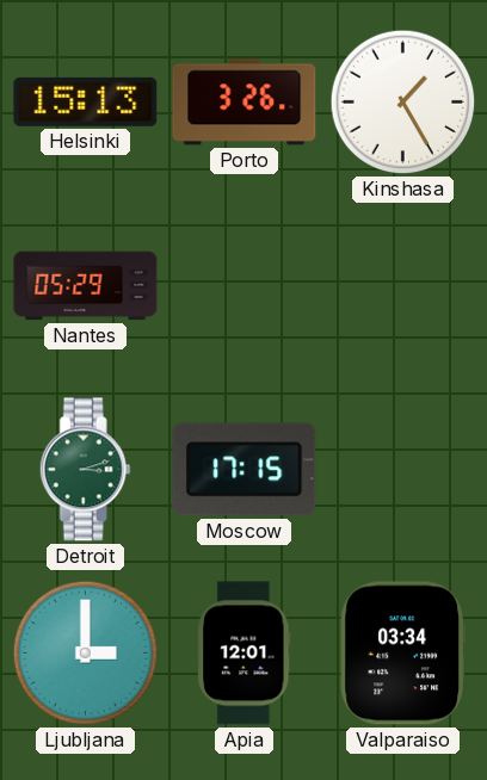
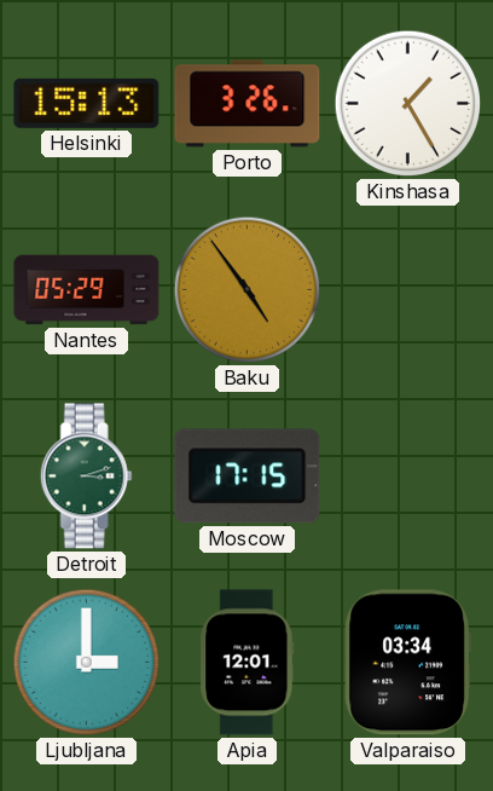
Baku: none -> 4:54
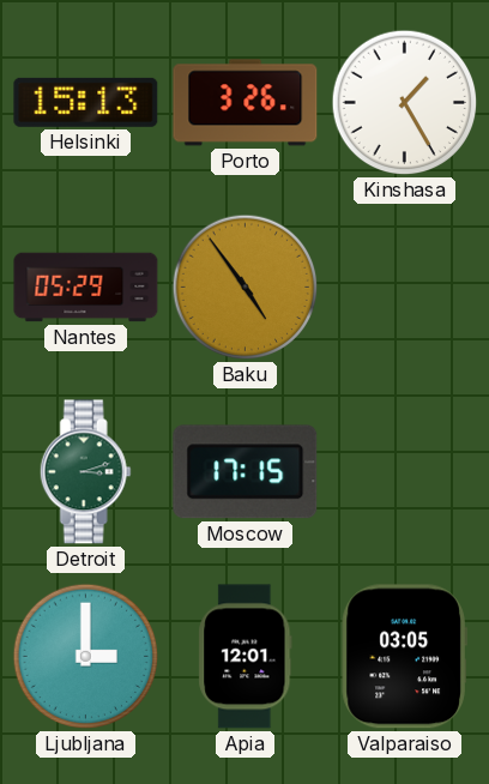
Valparaiso: 03:34 -> 03:05
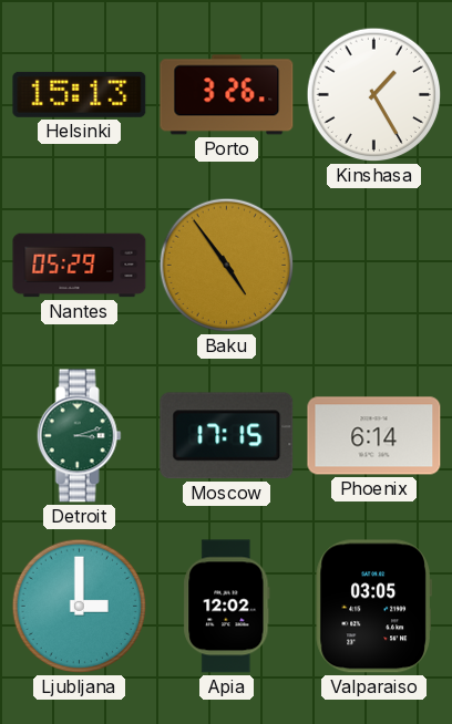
Phoenix: none -> 6:14
Apia: 12:01 -> 12:02
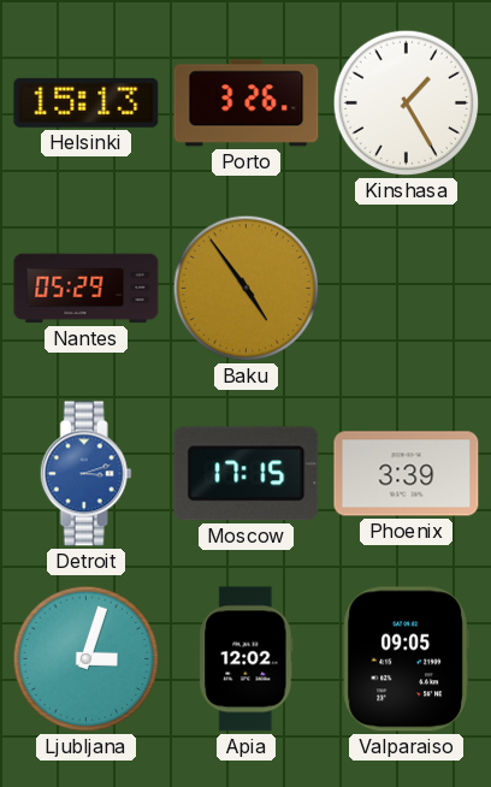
Detroit dial: green -> blue
Phoenix: 6:14 -> 3:39
Ljubljana: 3:00 -> 3:03
Valparaiso: 03:05 -> 09:05
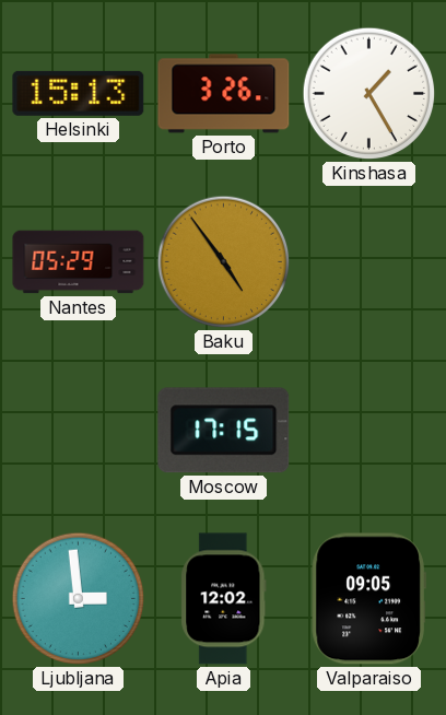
Detroit: 3:12 -> none
Phoenix: 3:39 -> none
Ljubljana: 3:03 -> 2:59
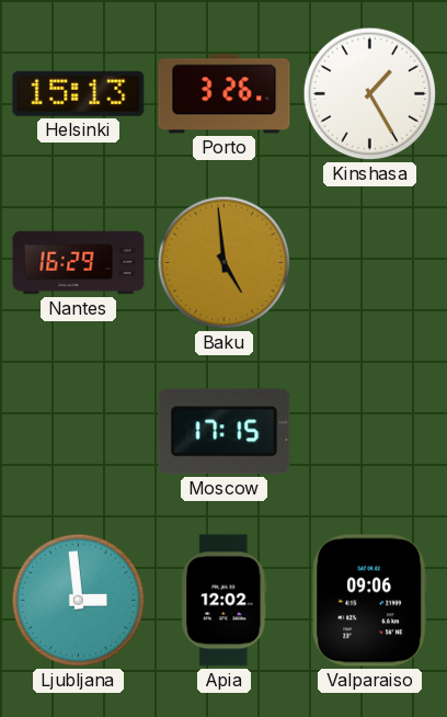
Nantes: 05:29 -> 16:29
Baku: 4:54 -> 4:59
Valparaiso: 09:05 -> 09:06
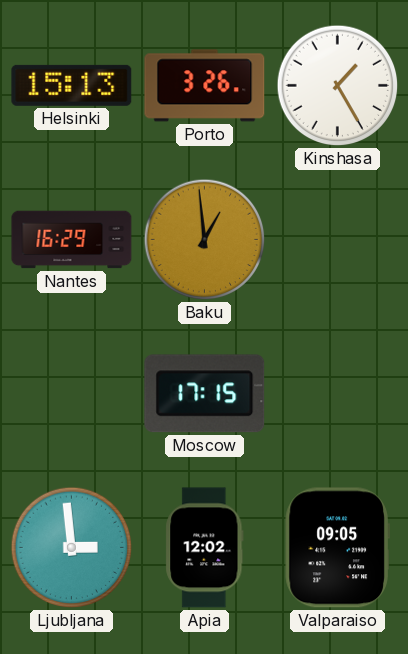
Baku: 4:59 -> 12:59
Valparaiso: 09:06 -> 09:05
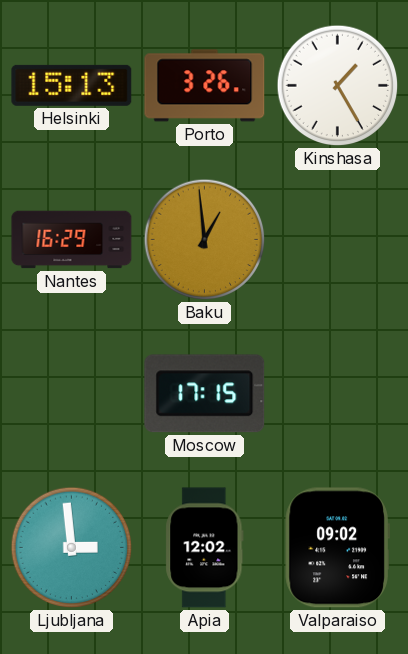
Valparaiso: 09:05 -> 09:02
